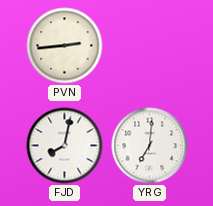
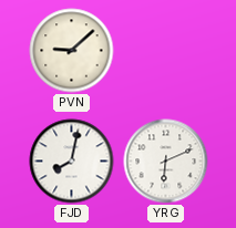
PVN: 2:44 -> 9:08
YRG: 7:01 -> 6:11
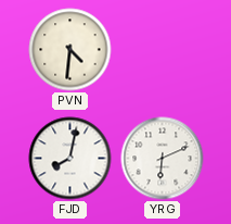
PVN: 9:08 -> 4:31
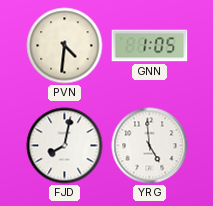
GNN: none -> 1:05
YRG: 6:11 -> 4:59
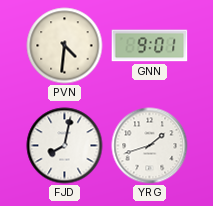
GNN: 1:05 -> 9:01
YRG: 4:59 -> 1:42
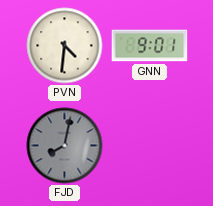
FJD dial: white -> grey
YRG: 1:42 -> none
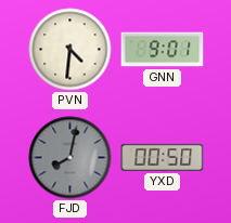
YXD: none -> 00:50
